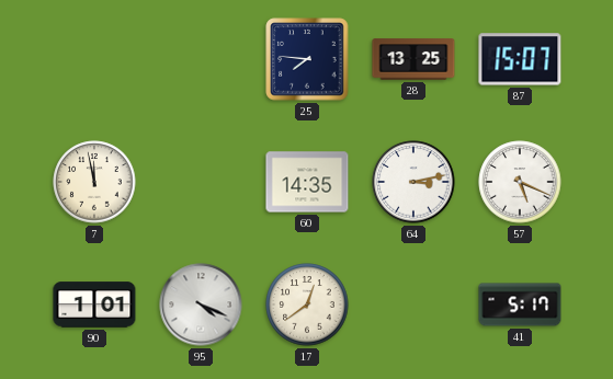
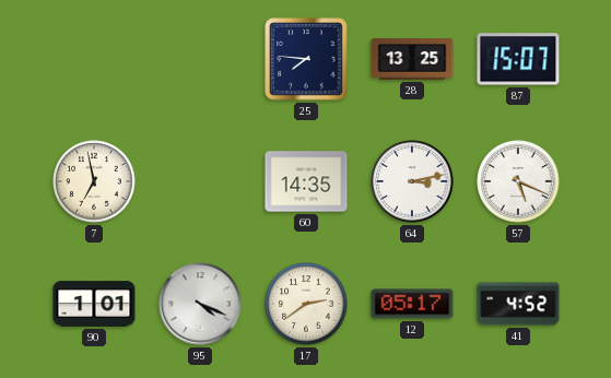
7: 11:58 -> 6:58
17: 12:39 -> 2:39
12: none -> 05:17
41: 5:17 -> 4:52
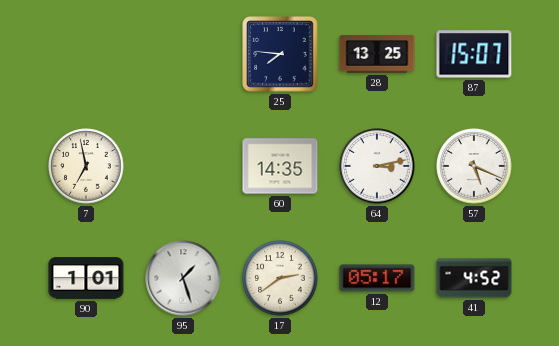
95: 4:19 -> 1:27
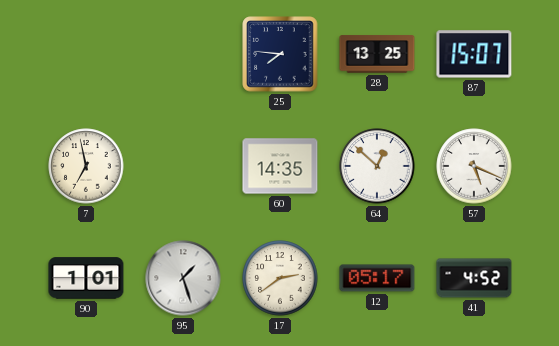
64: 3:13 -> 12:52
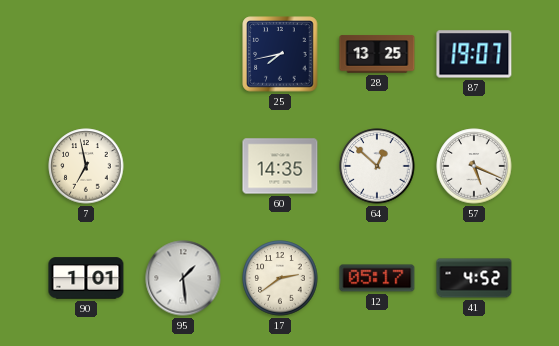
25: 7:46 -> 7:43
87: 15:07 -> 19:07
95: 1:27 -> 1:29
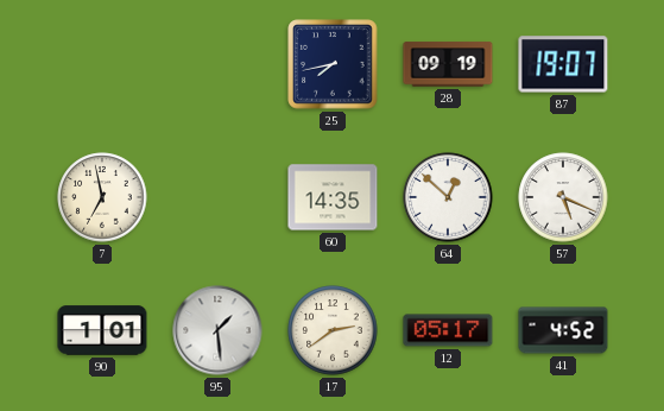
28: 13:25 -> 09:19
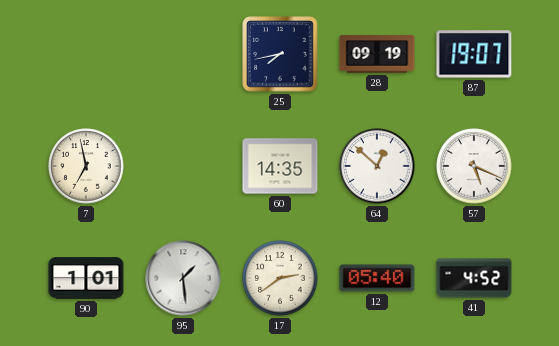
12: 05:17 -> 05:40
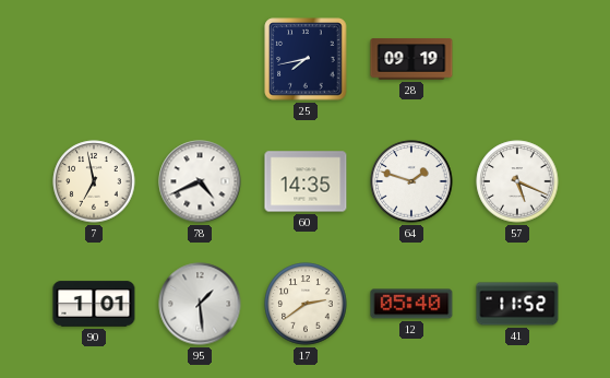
87: 19:07 -> none
78: none -> 4:41
64: 12:52 -> 1:48
41: 4:52 -> 11:52
